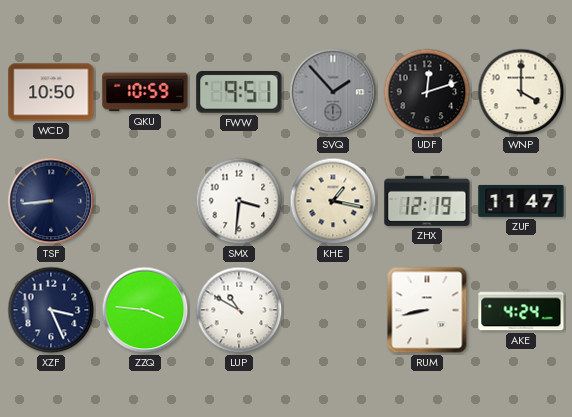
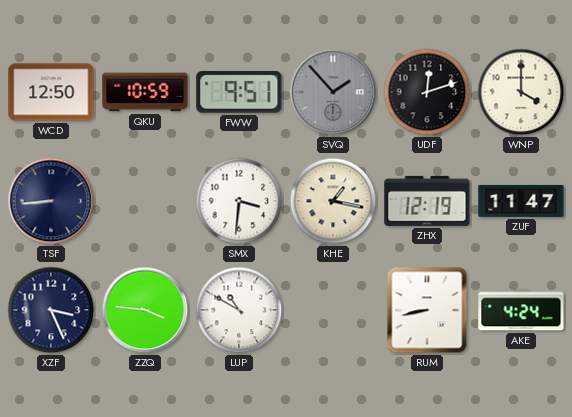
WCD: 10:50 -> 12:50
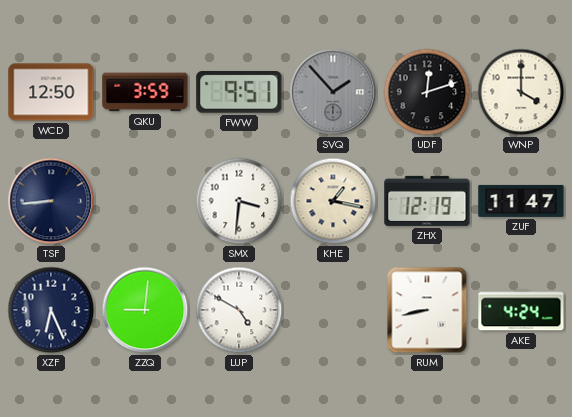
QKU: 10:59 -> 3:59
XZF: 3:26 -> 6:26
ZZQ: 3:46 -> 9:01
LUP: 10:50 -> 4:50
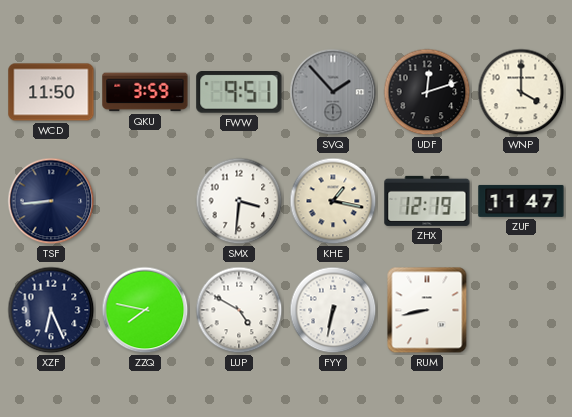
WCD: 12:50 -> 11:50
ZZQ: 9:01 -> 7:47
FYY: none -> 6:32
AKE: 4:24 -> none
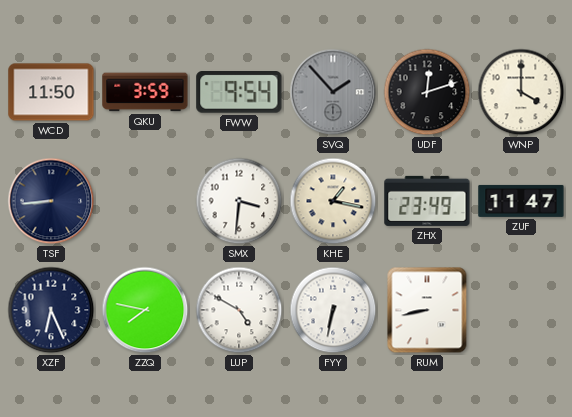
FWW: 9:51 -> 9:54
ZHX: 12:19 -> 23:49
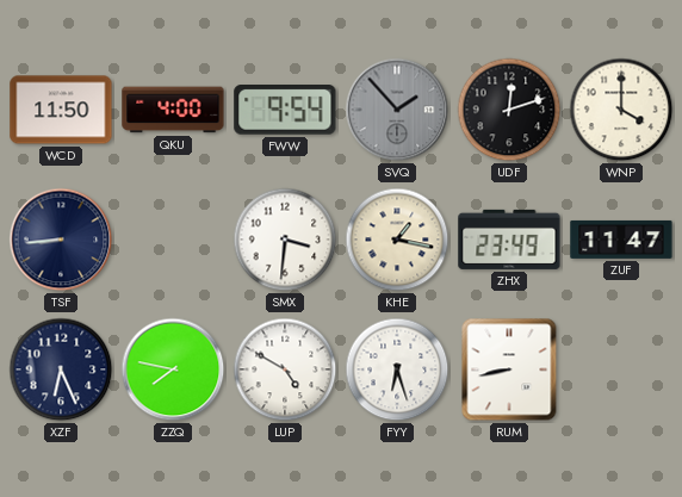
QKU: 3:59 -> 4:00
FYY: 6:32 -> 6:27
